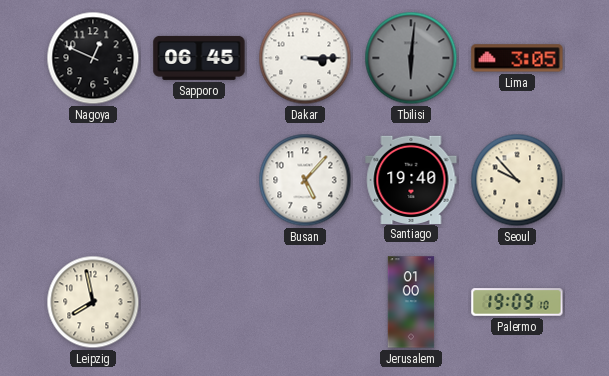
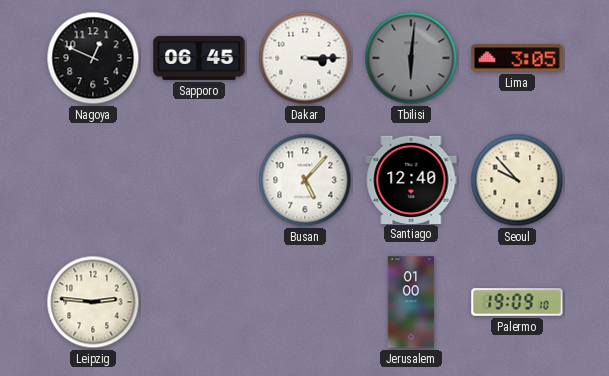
Santiago: 19:40 -> 12:40
Leipzig: 7:58 -> 2:46
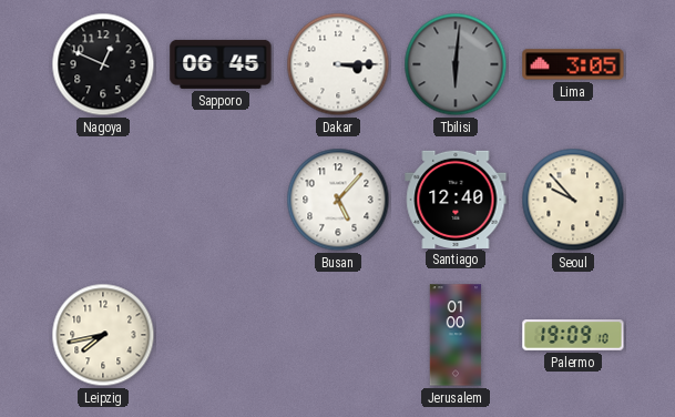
Leipzig: 2:46 -> 7:43
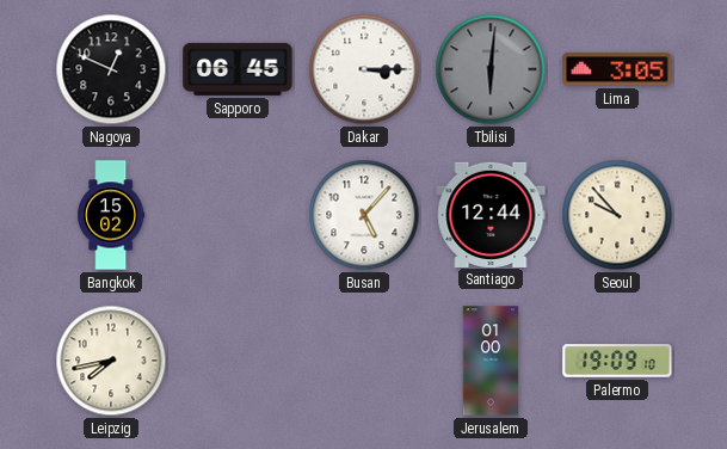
Bangkok: none -> 15:02
Santiago: 12:40 -> 12:44
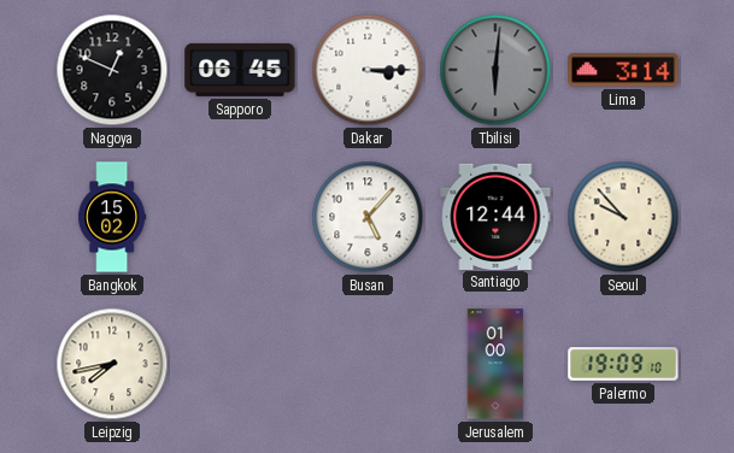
Lima: 3:05 -> 3:14
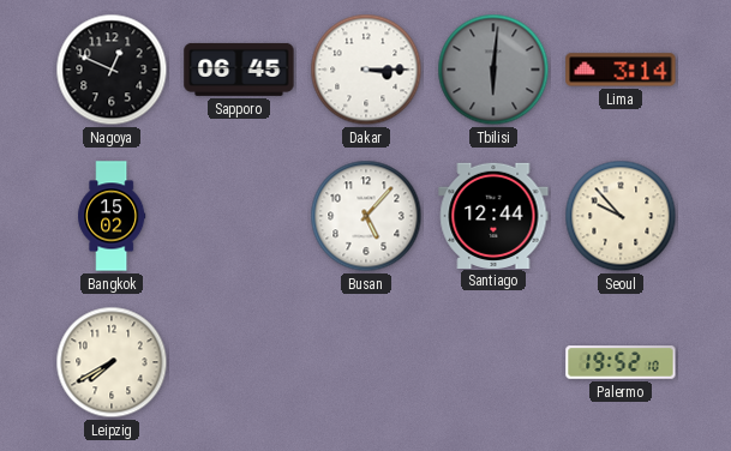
Leipzig: 7:43 -> 7:40
Jerusalem: 01:00 -> none
Palermo: 19:09 -> 19:52
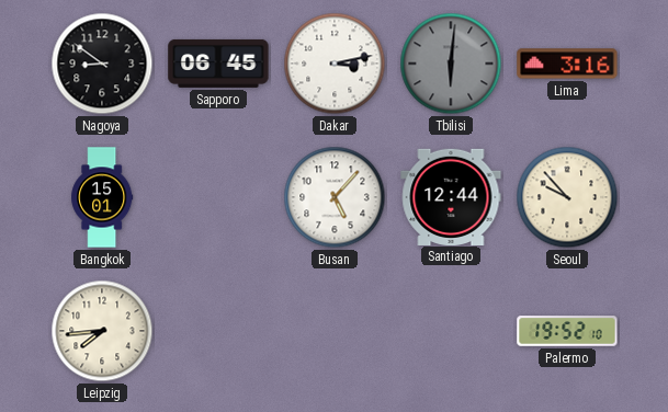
Nagoya: 12:49 -> 8:51
Dakar: 3:15 -> 3:13
Lima: 3:14 -> 3:16
Bangkok: 15:02 -> 15:01
Leipzig: 7:40 -> 7:44
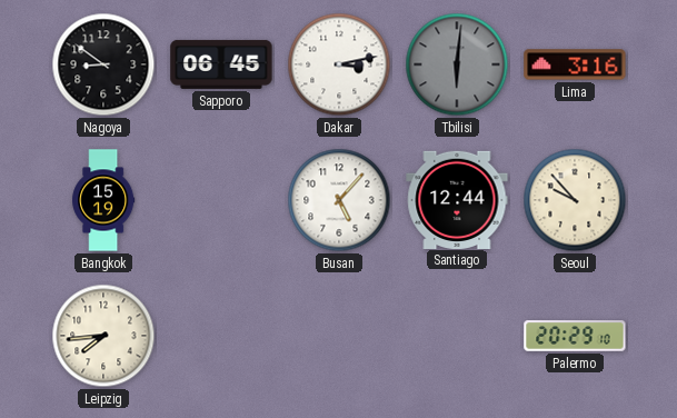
Bangkok: 15:01 -> 15:19
Palermo: 19:52 -> 20:29
